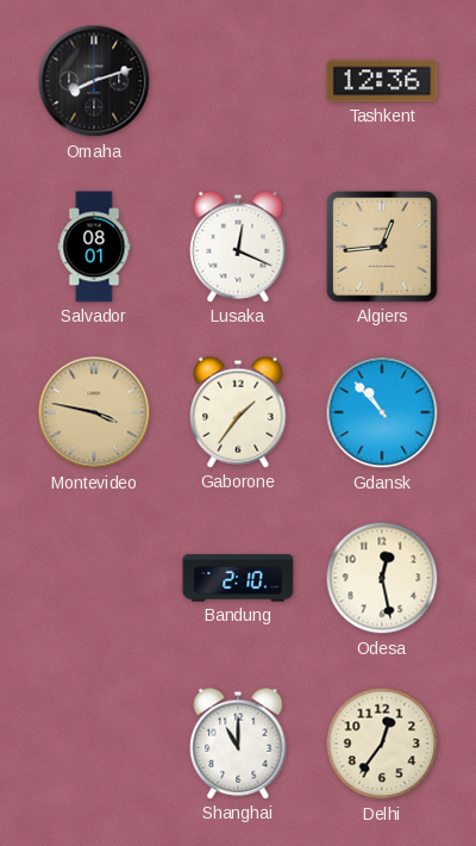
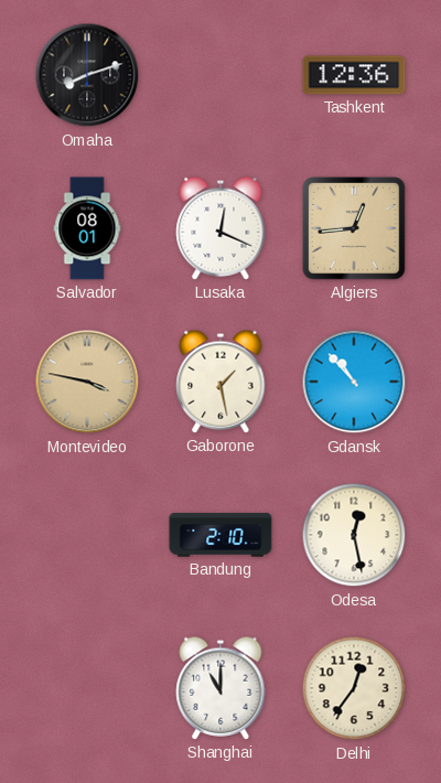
Gaborone: 1:36 -> 1:28
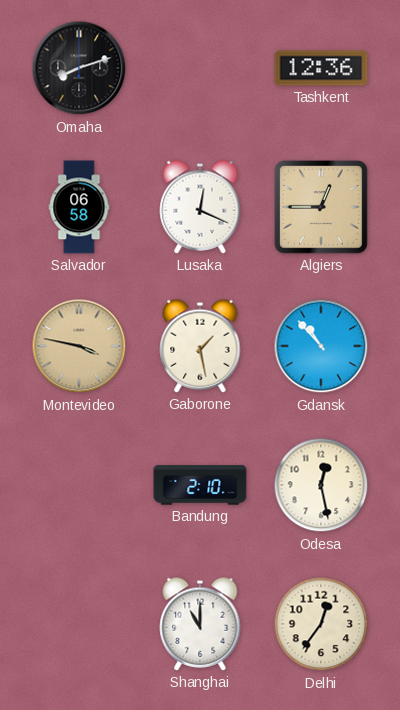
Salvador: 08:01 -> 06:58
Algiers: 12:44 -> 12:45
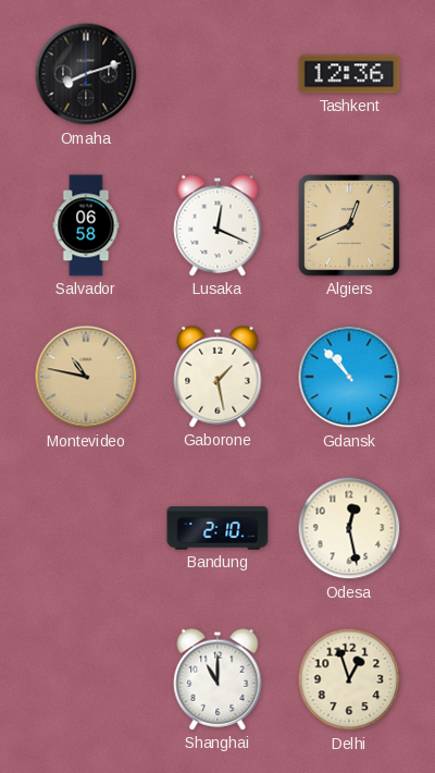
Algiers: 12:45 -> 12:41
Montevideo: 3:47 -> 10:47
Delhi: 12:36 -> 12:57
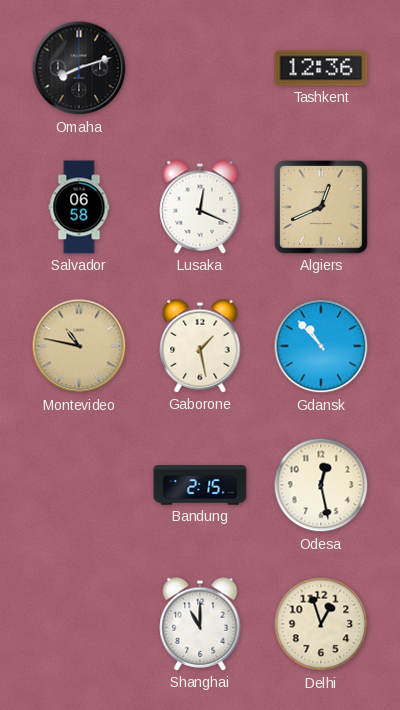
Bandung: 2:10 -> 2:15
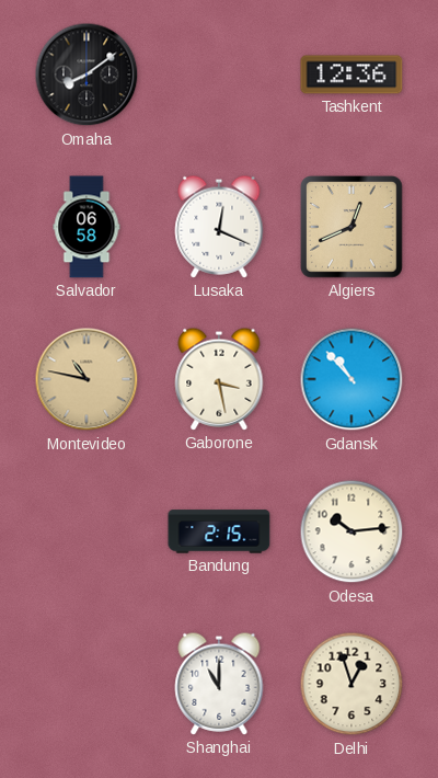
Omaha: 8:12 -> 8:09
Gaborone: 1:28 -> 3:28
Odesa: 12:28 -> 10:14
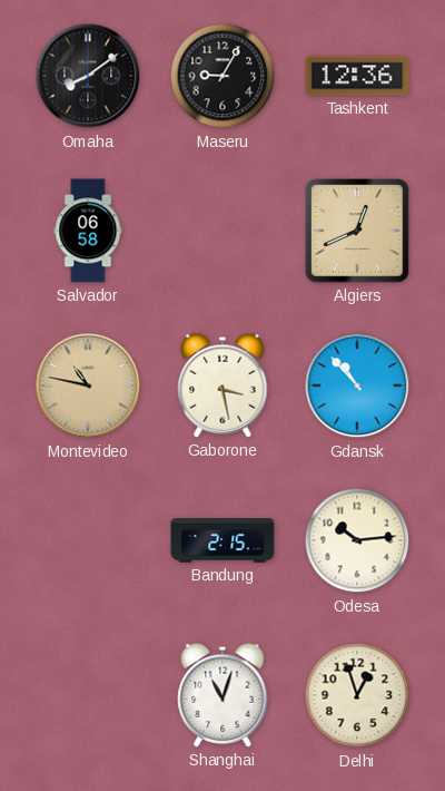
Maseru: none -> 9:05
Lusaka: 12:19 -> none
Shanghai: 11:00 -> 11:03
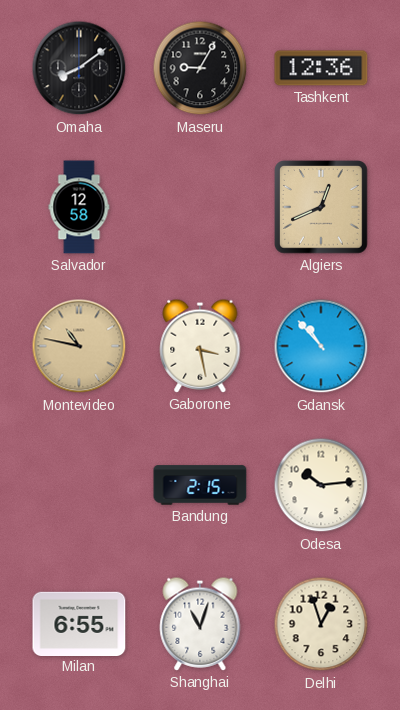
Salvador: 06:58 -> 12:58
Milan: none -> 6:55
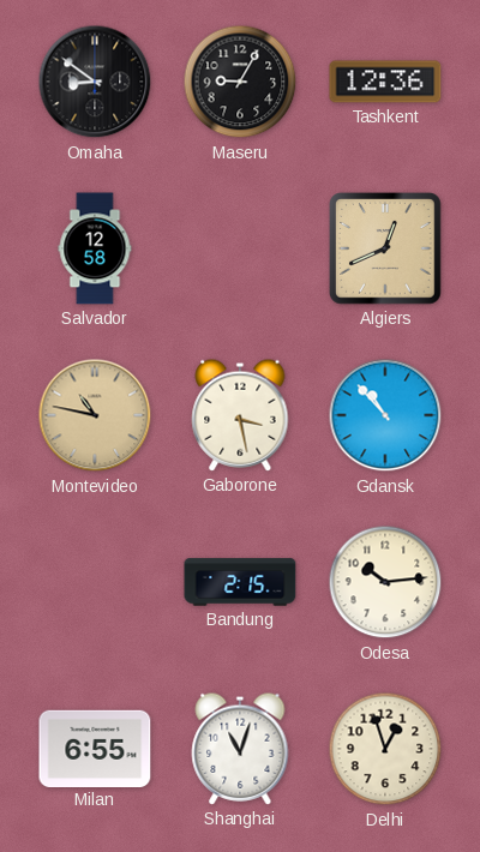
Omaha: 8:09 -> 8:51
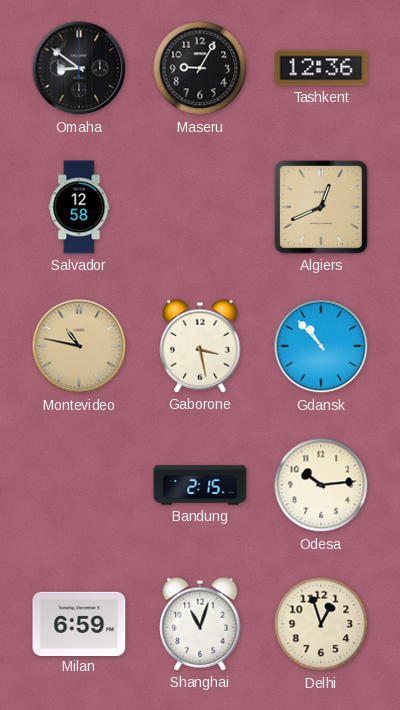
Milan: 6:55 -> 6:59
